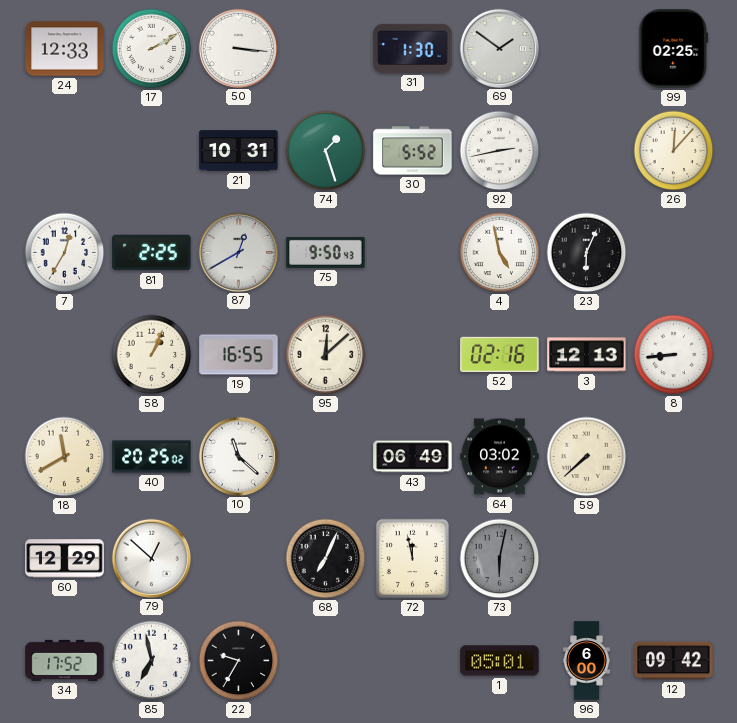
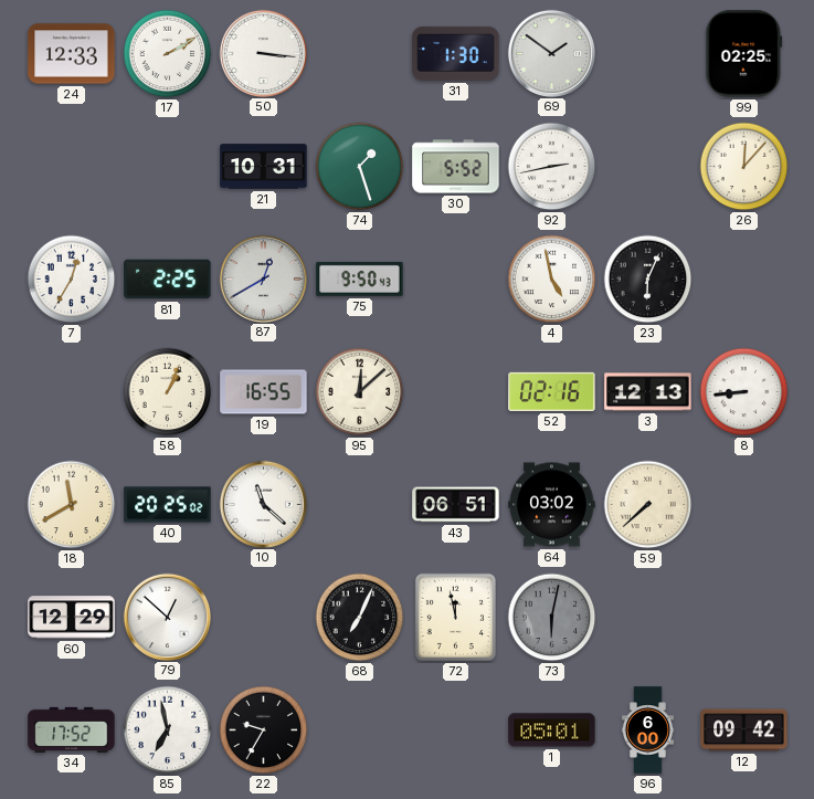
43: 06:49 -> 06:51
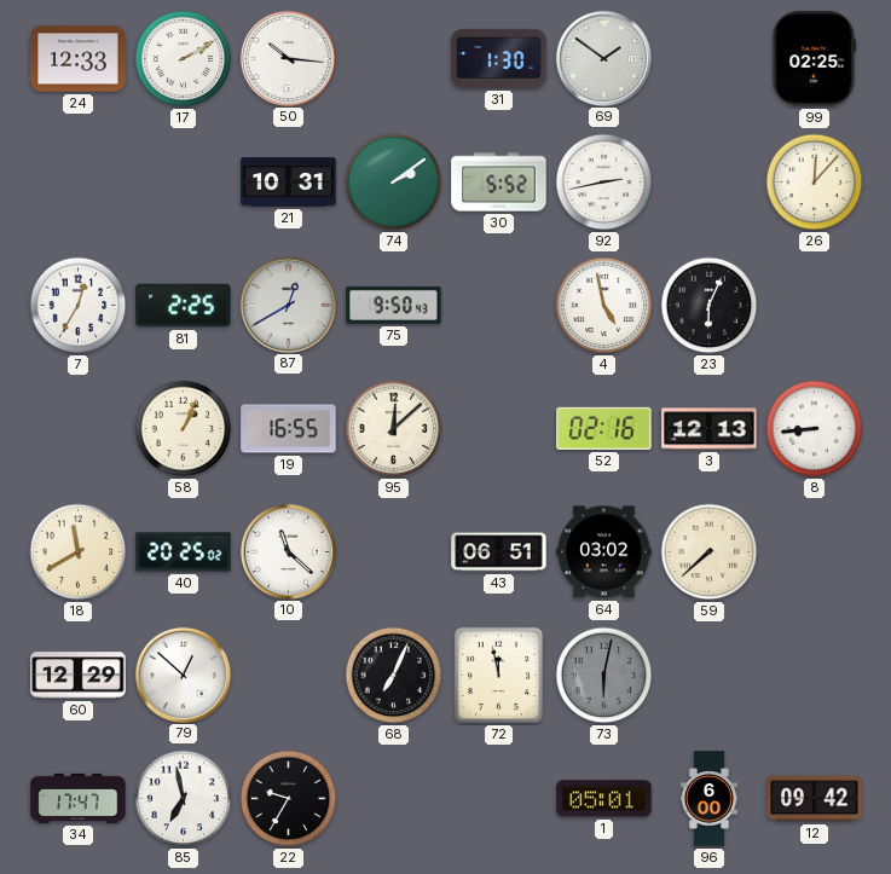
50: 3:16 -> 10:16
74: 1:27 -> 2:09
34: 17:52 -> 17:47
